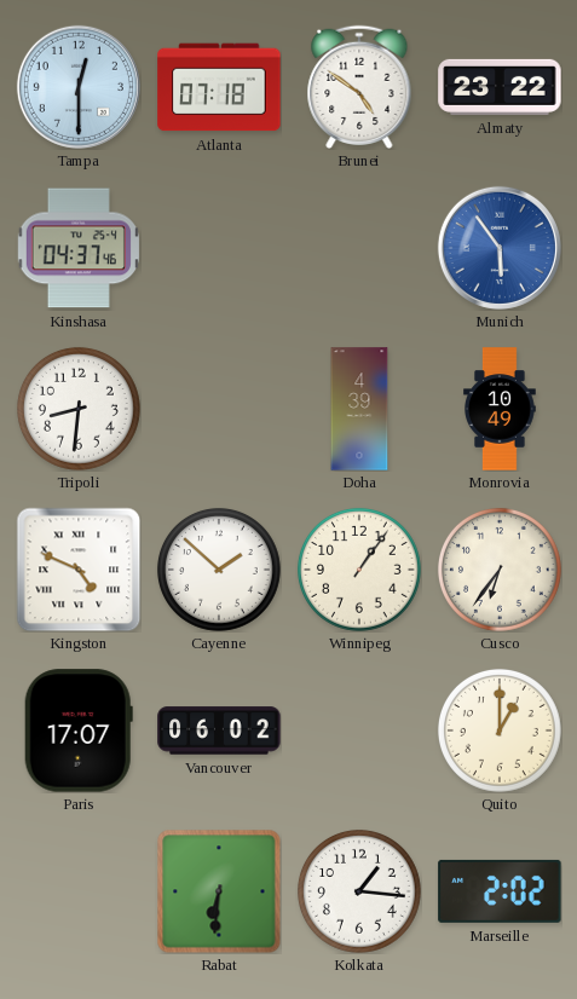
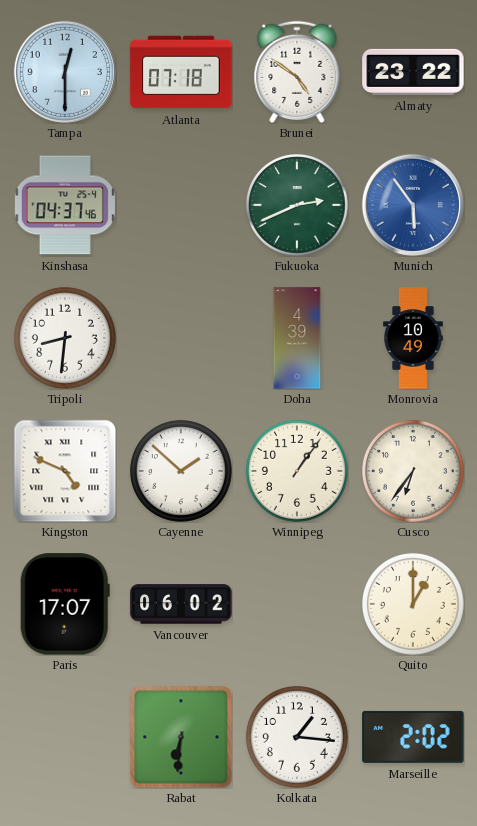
Fukuoka: none -> 2:41
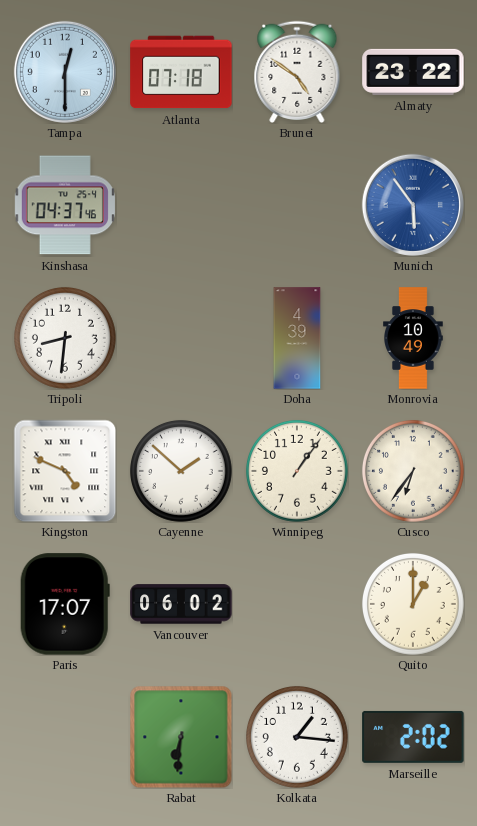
Fukuoka: 2:41 -> none
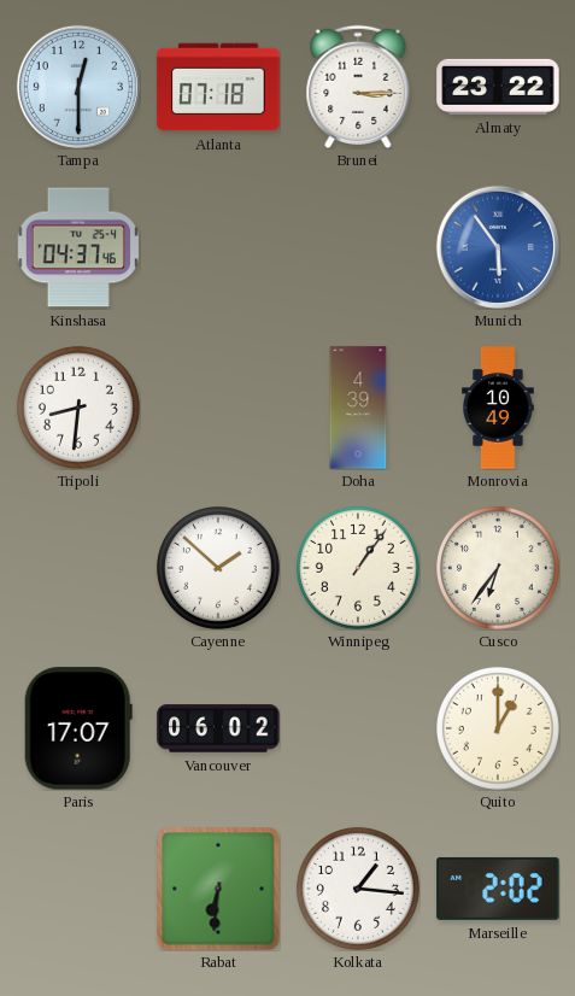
Brunei: 4:51 -> 3:15
Kingston: 4:49 -> none
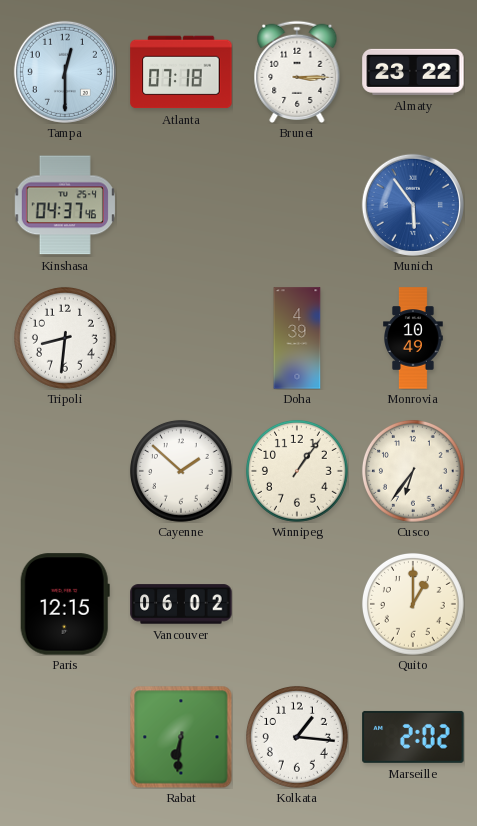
Paris: 17:07 -> 12:15
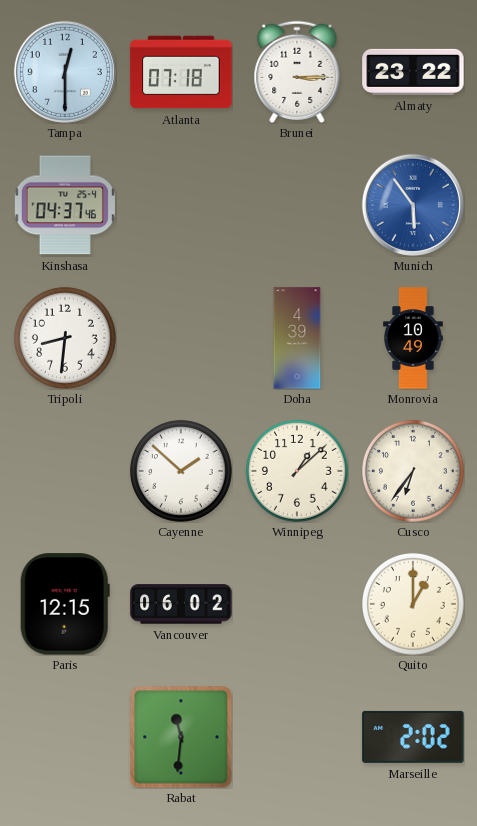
Winnipeg: 1:06 -> 1:08
Rabat: 6:31 -> 11:31
Kolkata: 1:16 -> none
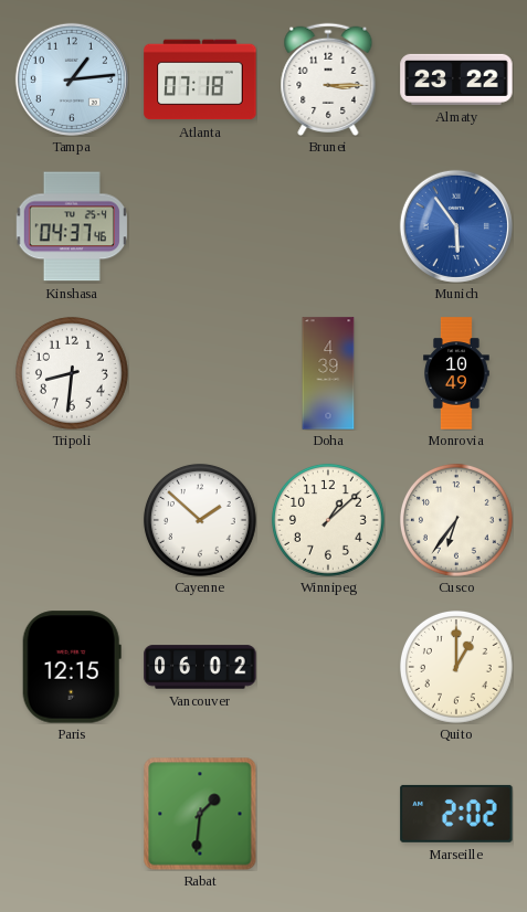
Tampa: 12:30 -> 1:14
Rabat: 11:31 -> 1:31
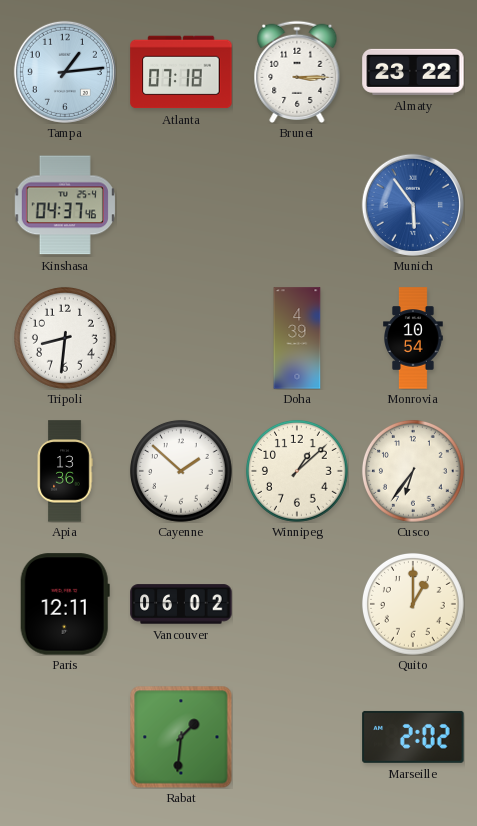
Monrovia: 10:49 -> 10:54
Apia: none -> 13:36
Paris: 12:15 -> 12:11
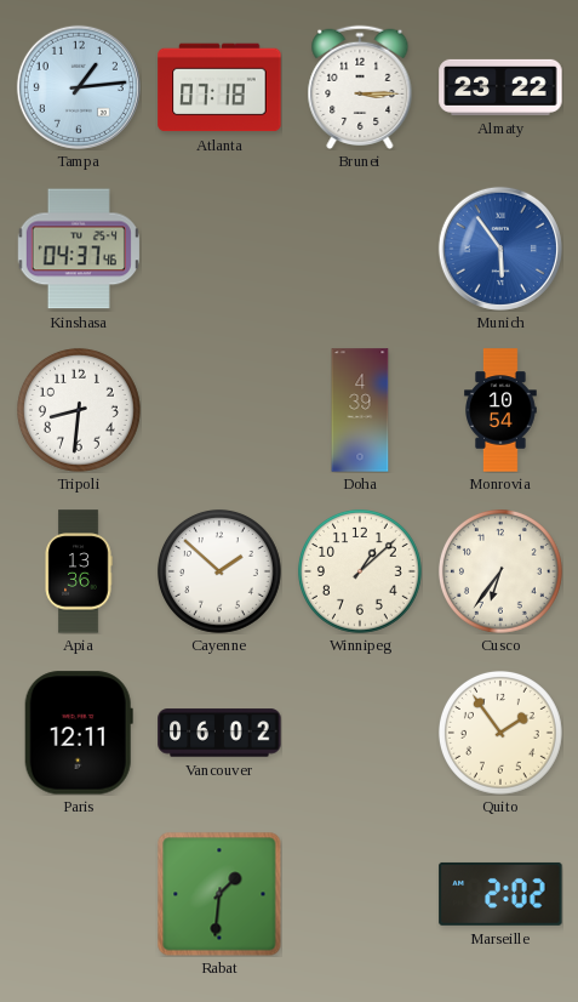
Quito: 1:00 -> 1:54
